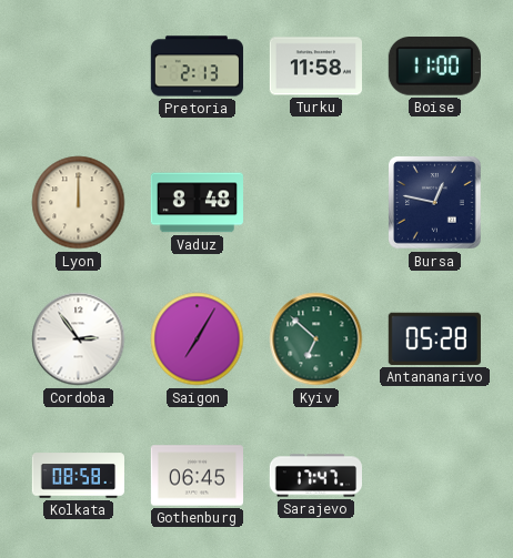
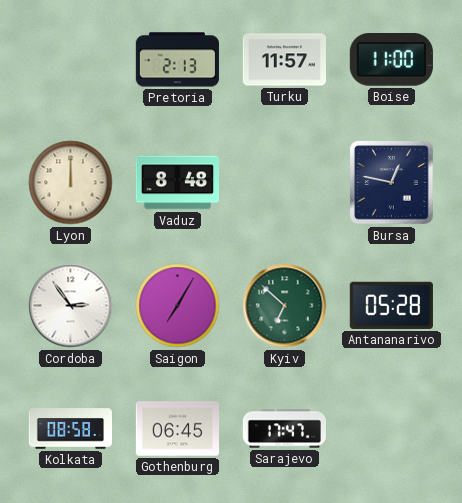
Turku: 11:58 -> 11:57
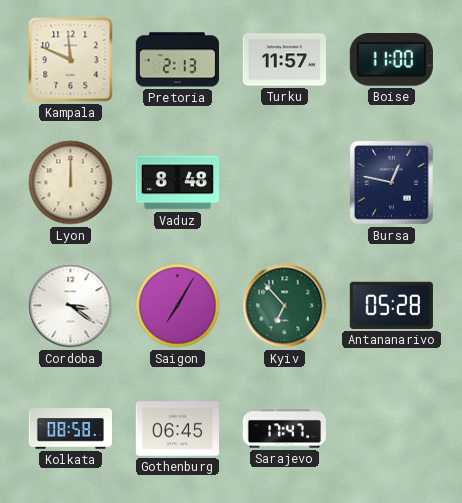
Kampala: none -> 11:49
Cordoba: 2:54 -> 3:21
Kyiv: 6:52 -> 6:53
